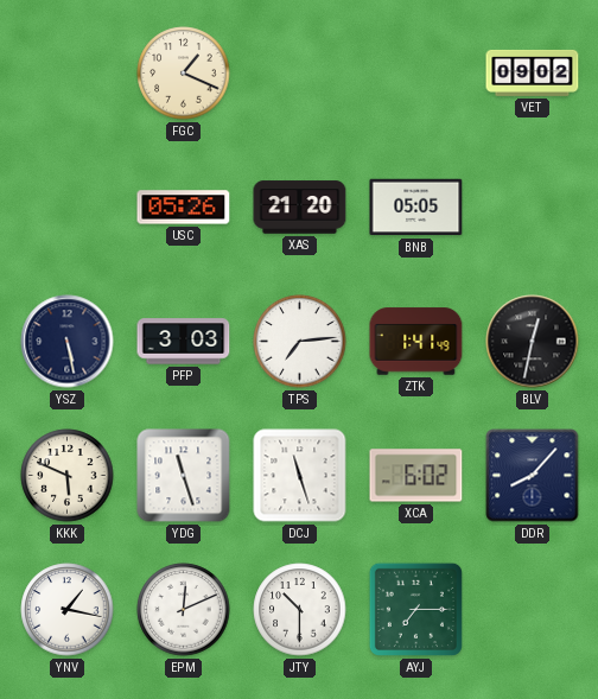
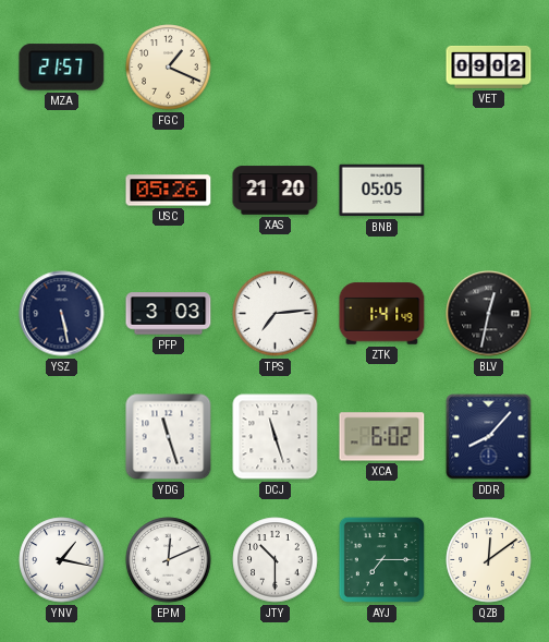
MZA: none -> 21:57
KKK: 5:49 -> none
QZB: none -> 12:09
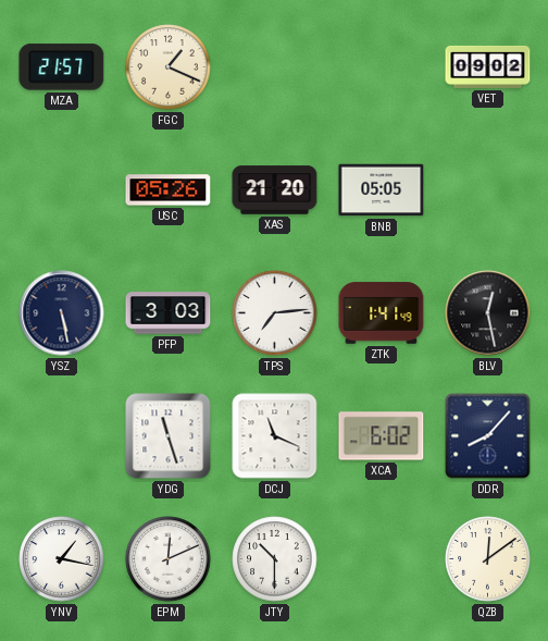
BLV: 12:32 -> 12:28
DCJ: 11:27 -> 11:19
AYJ: 7:15 -> none
